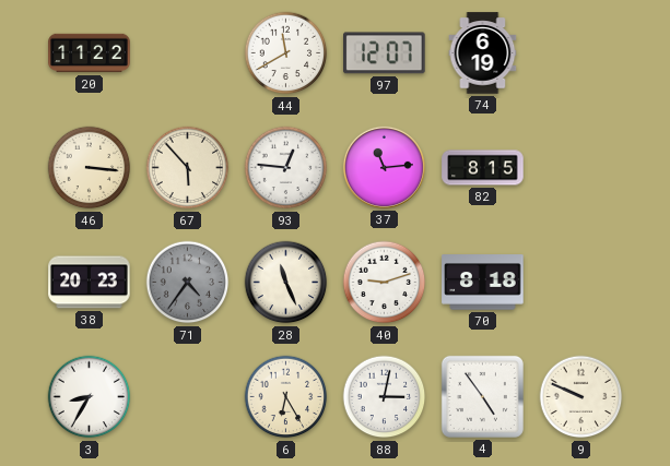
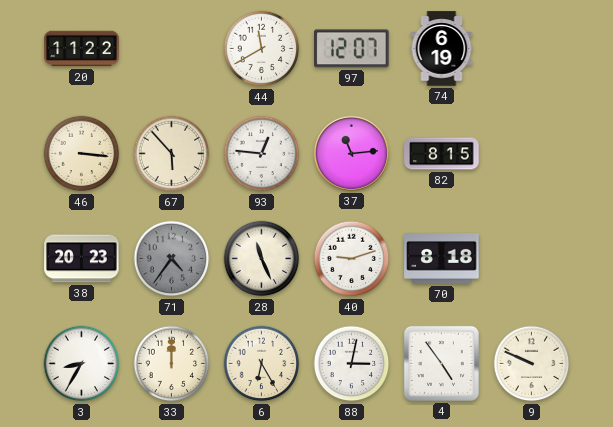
33: none -> 12:00
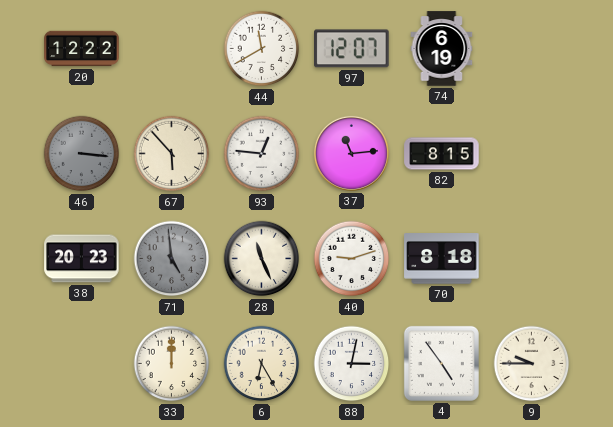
20: 11:22 -> 12:22
46 dial: cream -> grey
71: 4:36 -> 4:59
3: 8:35 -> none
9: 9:49 -> 9:45
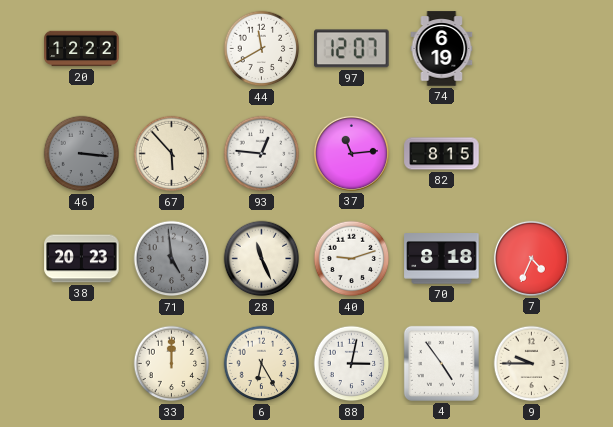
7: none -> 4:34
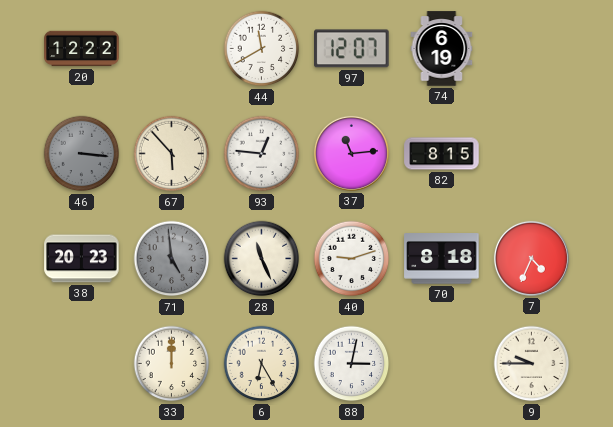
4: 4:54 -> none
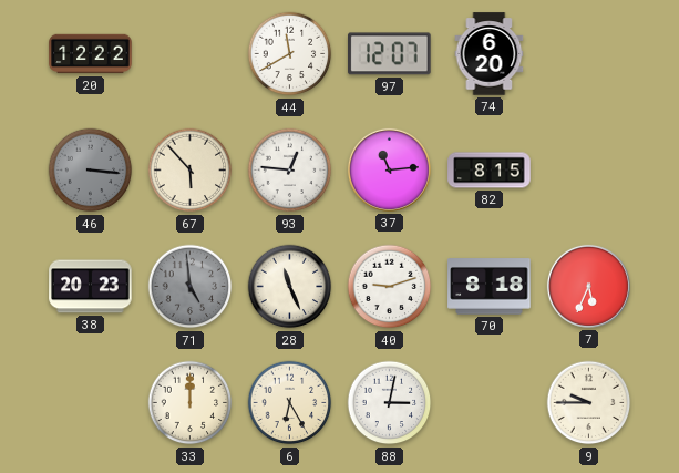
74: 6:19 -> 6:20
7: 4:34 -> 5:34
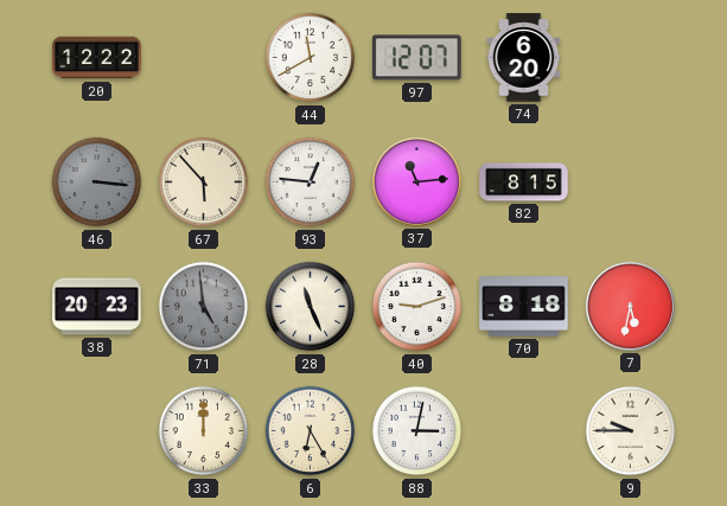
7: 5:34 -> 5:32
